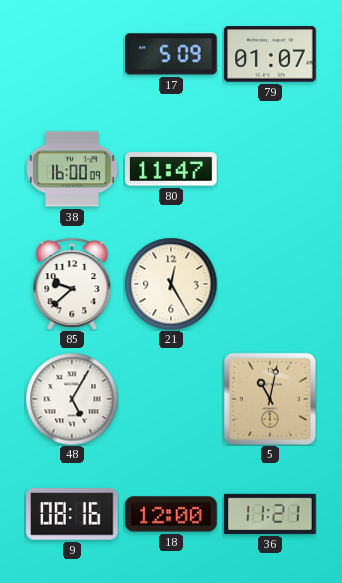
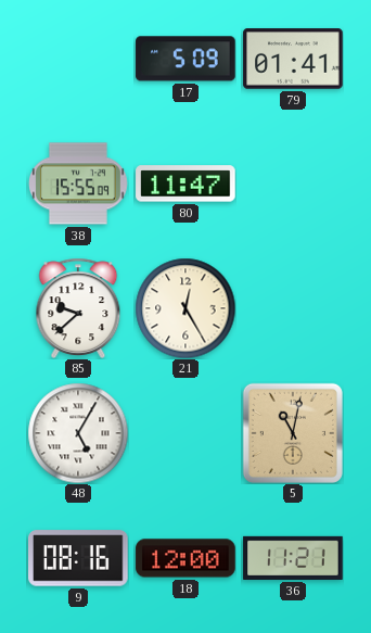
79: 01:07 -> 01:41
38: 16:00 -> 15:55
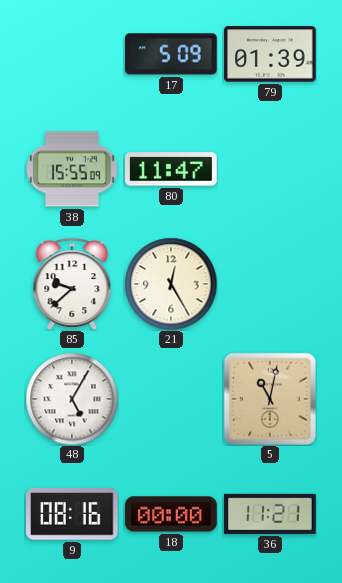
79: 01:41 -> 01:39
18: 12:00 -> 00:00
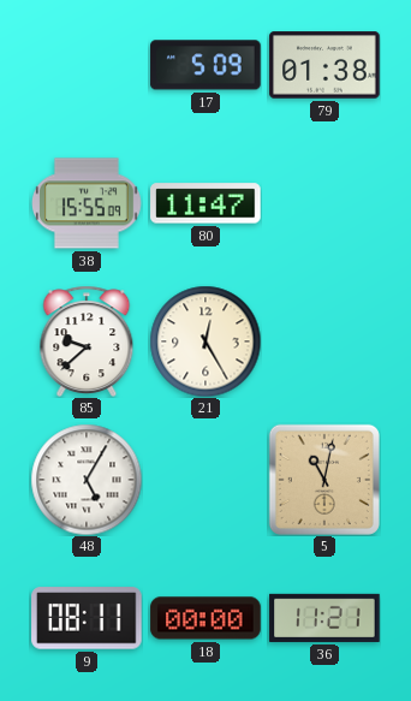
79: 01:39 -> 01:38
9: 08:16 -> 08:11
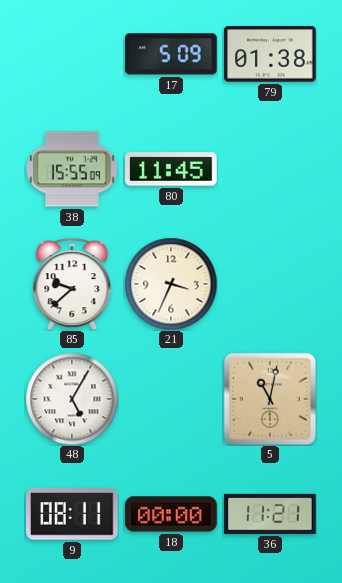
80: 11:47 -> 11:45
21: 12:25 -> 3:34
